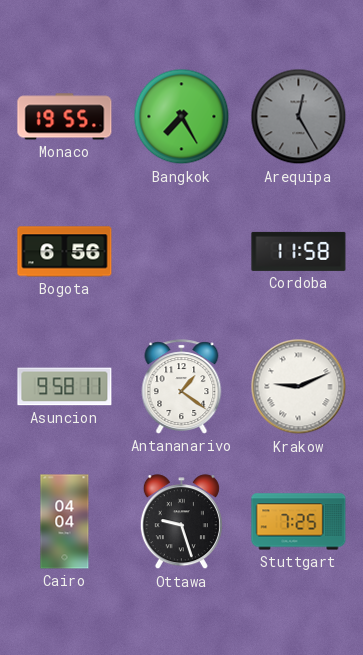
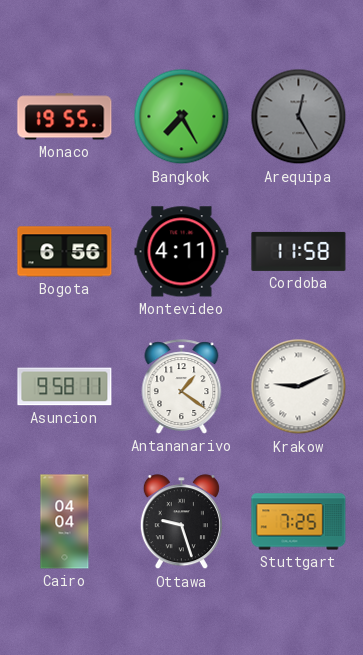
Montevideo: none -> 4:11
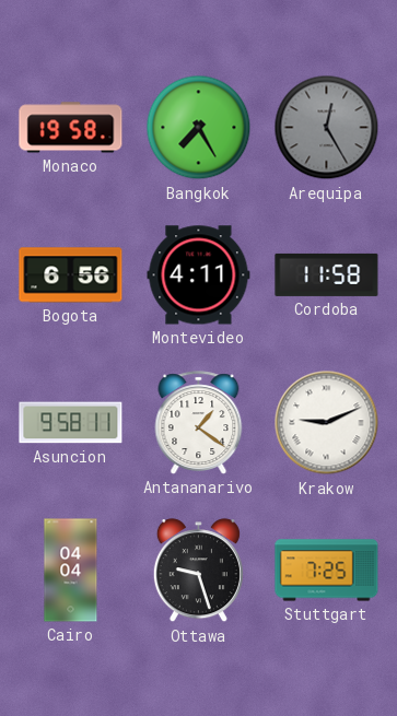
Monaco: 19:55 -> 19:58
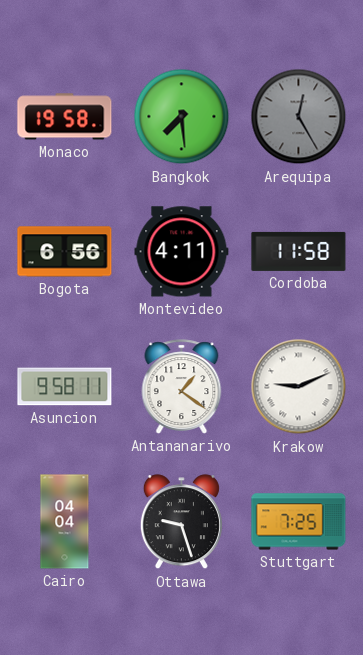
Bangkok: 7:25 -> 7:29
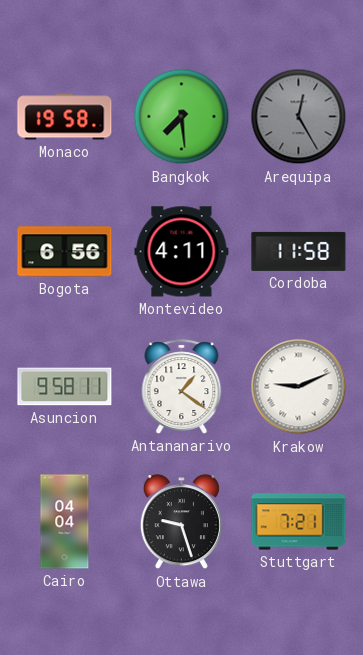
Stuttgart: 7:25 -> 7:21
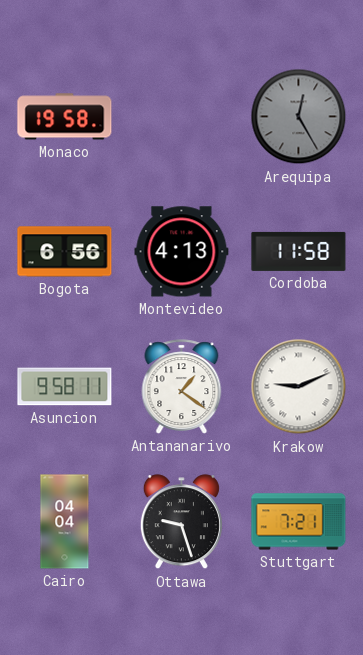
Bangkok: 7:29 -> none
Montevideo: 4:11 -> 4:13
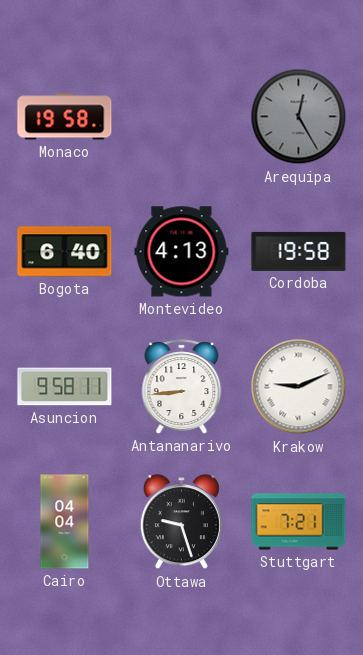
Bogota: 6:56 -> 6:40
Cordoba: 11:58 -> 19:58
Antananarivo: 1:21 -> 8:44
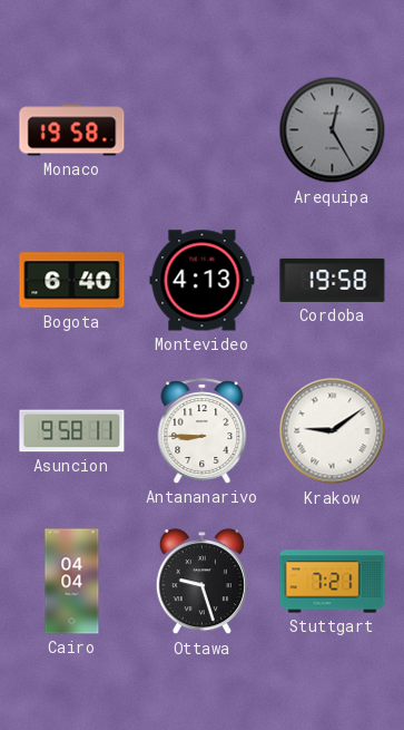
Antananarivo: 8:44 -> 8:45
Krakow: 9:11 -> 9:09
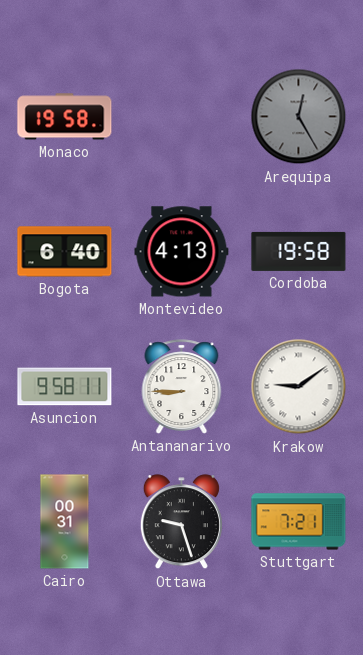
Cairo: 04:04 -> 00:31
